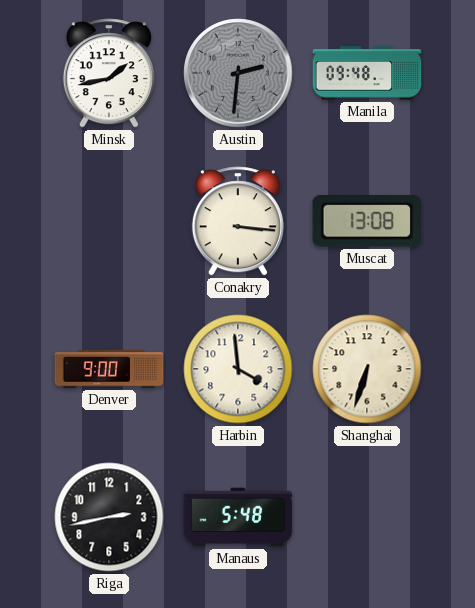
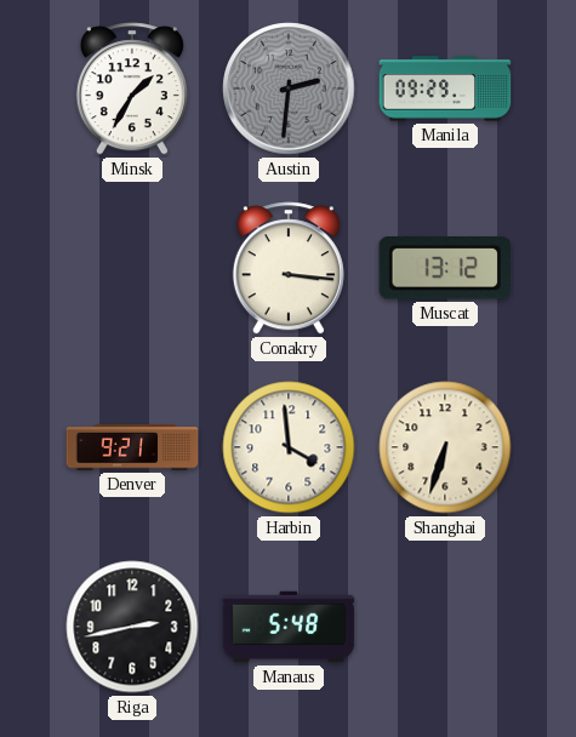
Minsk: 1:43 -> 1:35
Manila: 09:48 -> 09:29
Muscat: 13:08 -> 13:12
Denver: 9:00 -> 9:21
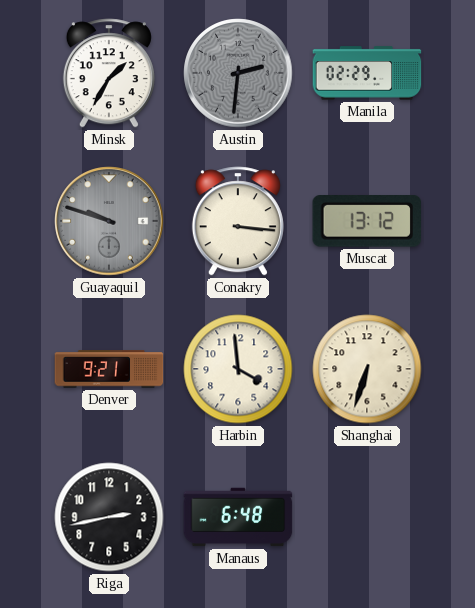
Manila: 09:29 -> 02:29
Guayaquil: none -> 9:48
Manaus: 5:48 -> 6:48
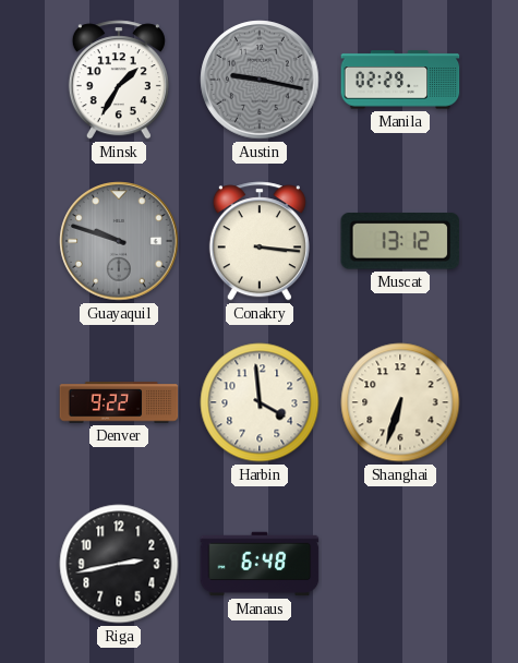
Austin: 2:31 -> 9:17
Denver: 9:21 -> 9:22
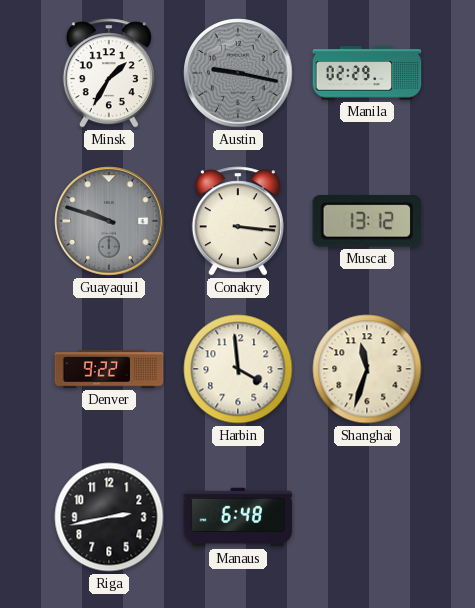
Shanghai: 6:33 -> 11:33
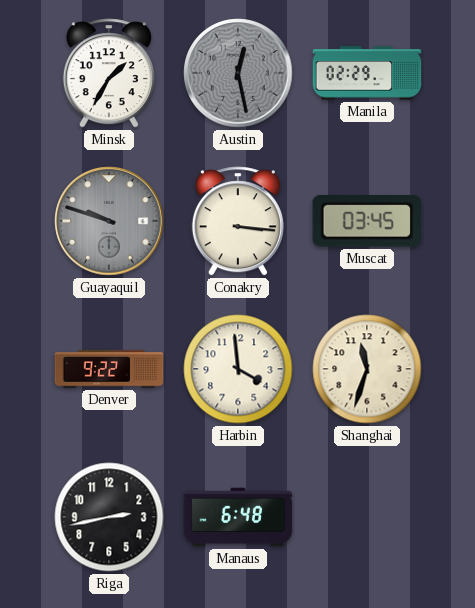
Austin: 9:17 -> 12:28
Muscat: 13:12 -> 03:45
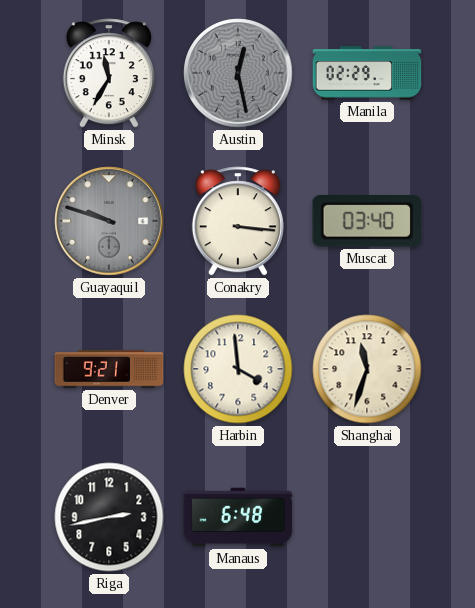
Minsk: 1:35 -> 11:35
Muscat: 03:45 -> 03:40
Denver: 9:22 -> 9:21
